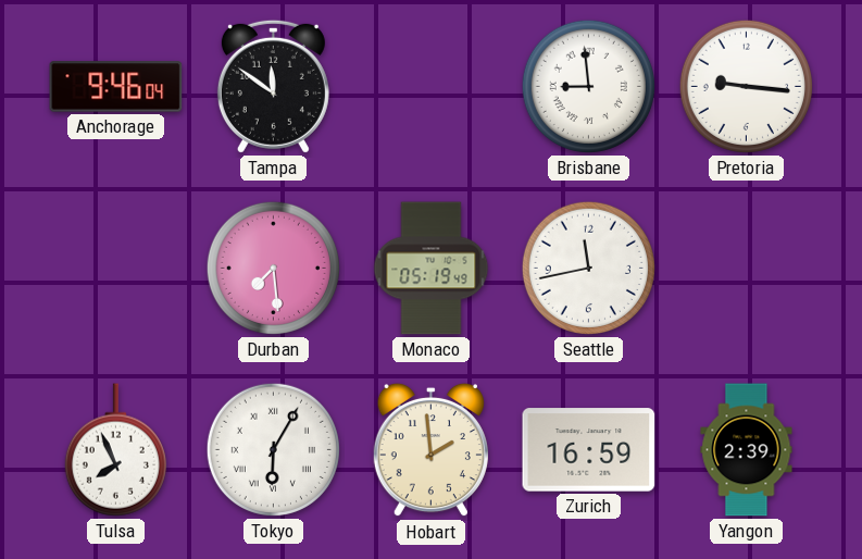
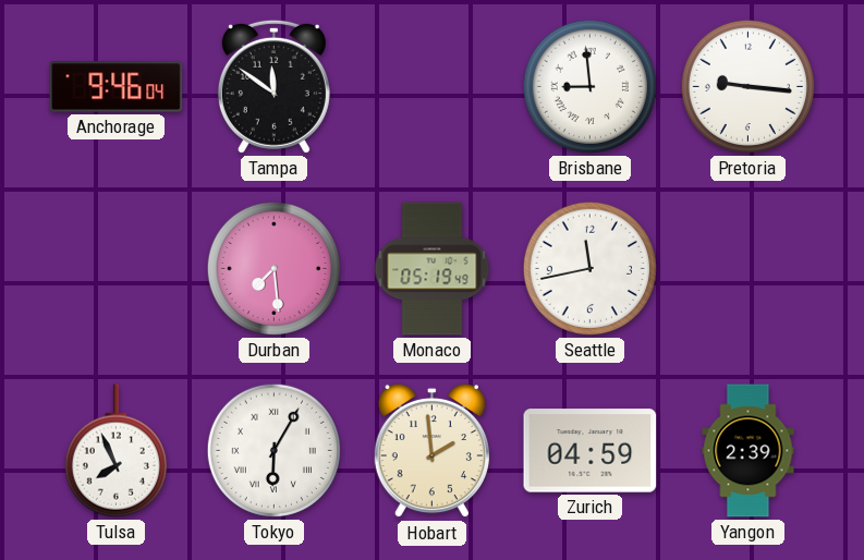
Zurich: 16:59 -> 04:59
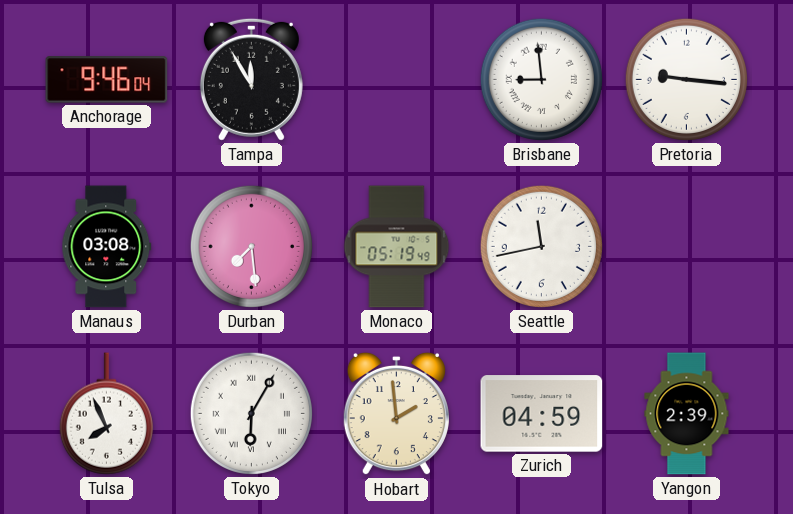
Tampa: 11:51 -> 11:55
Manaus: none -> 03:08
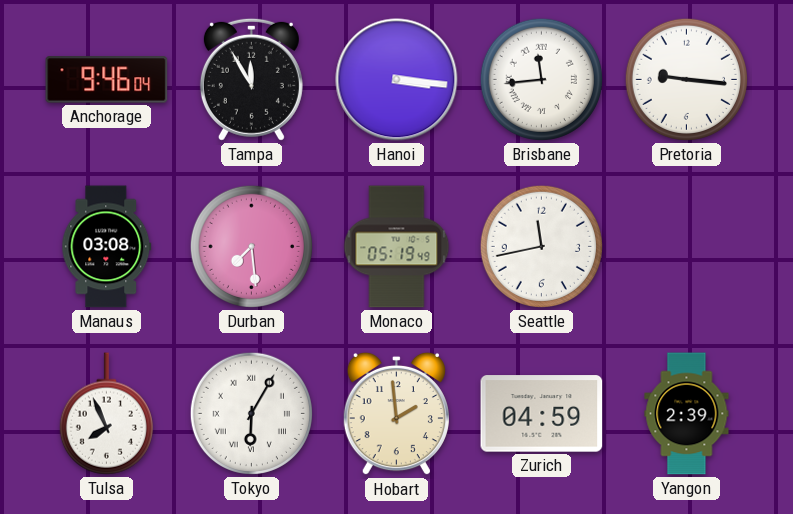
Hanoi: none -> 3:16
Brisbane: 8:59 -> 11:44
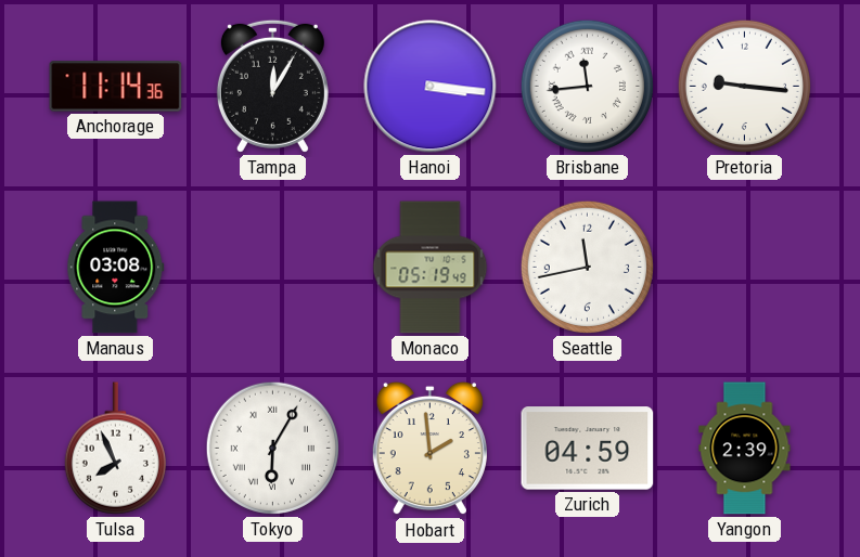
Anchorage: 9:46 -> 11:14
Tampa: 11:55 -> 12:05
Durban: 7:29 -> none
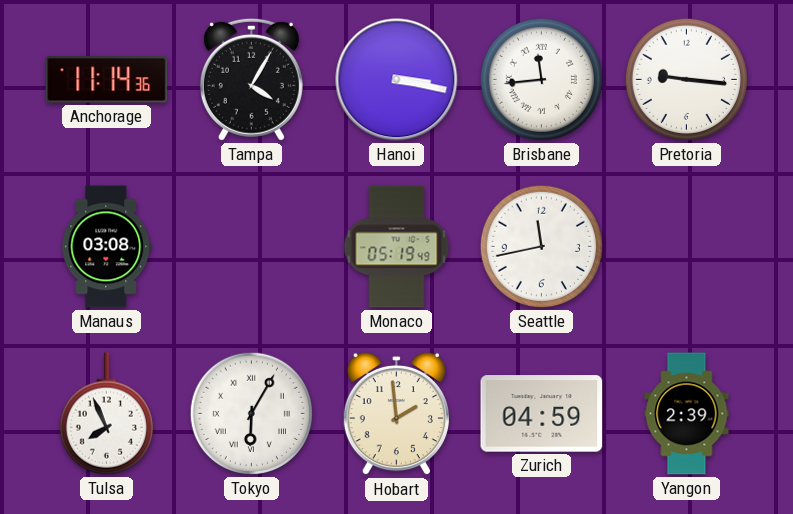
Tampa: 12:05 -> 4:05
Hanoi: 3:16 -> 3:17
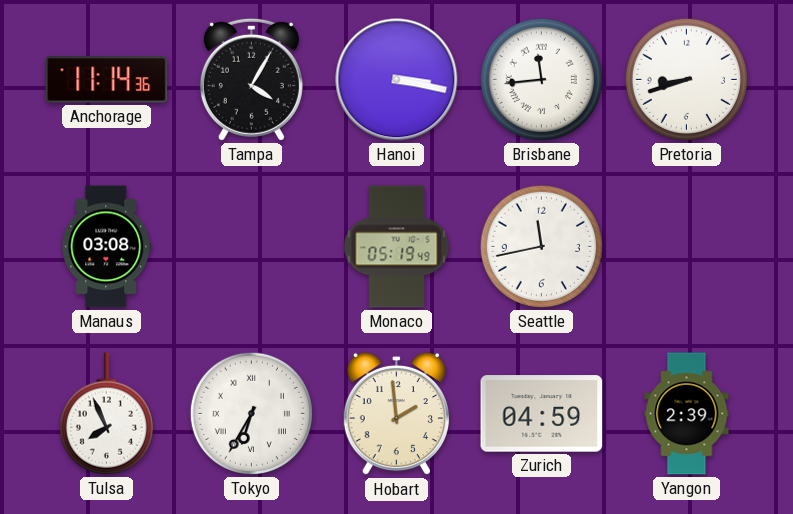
Pretoria: 9:16 -> 8:42
Tokyo: 6:05 -> 6:35
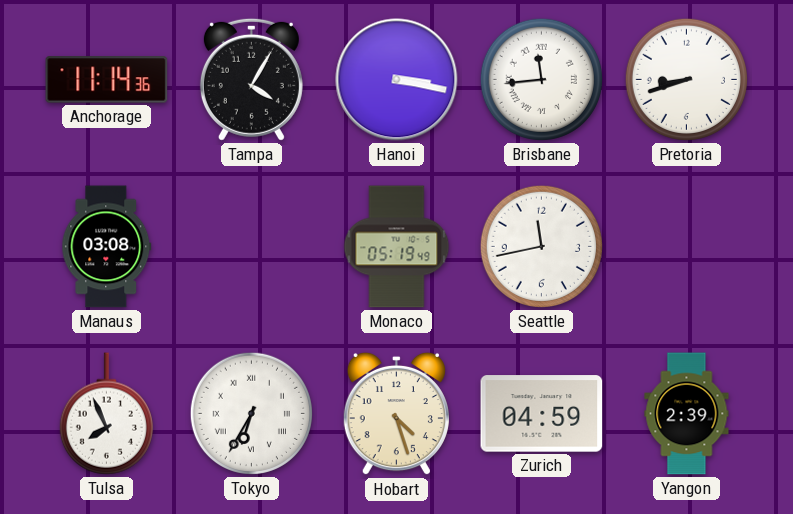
Hobart: 1:59 -> 4:27
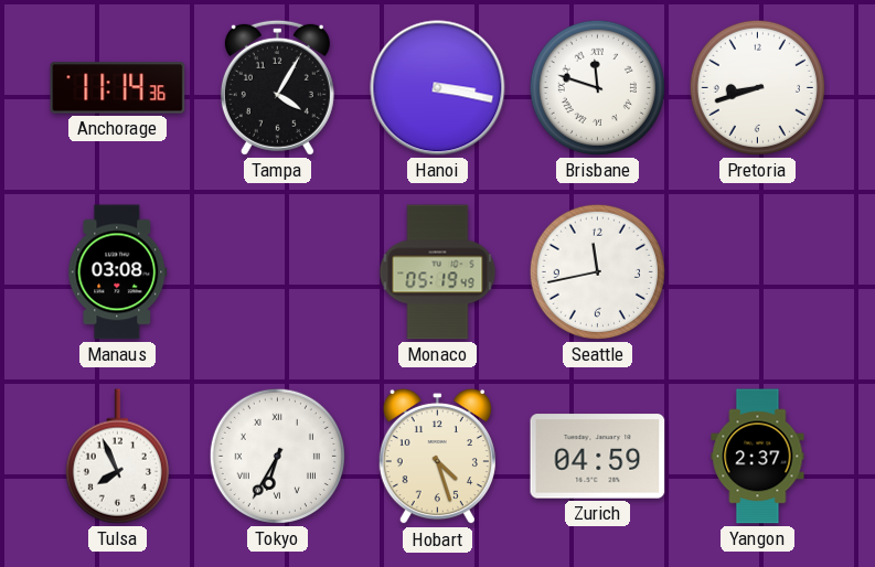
Brisbane: 11:44 -> 11:48
Yangon: 2:39 -> 2:37
